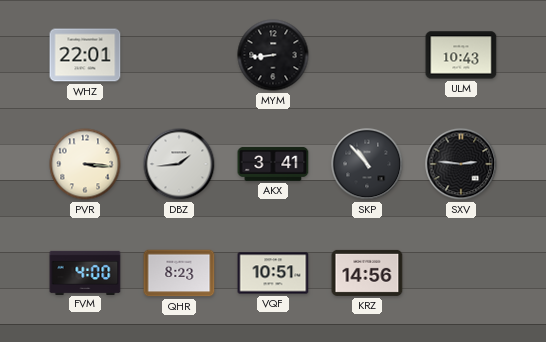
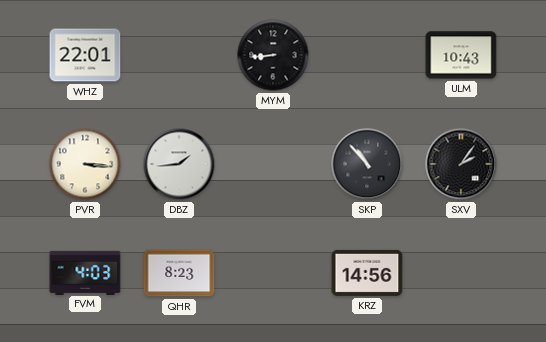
AKX: 3:41 -> none
SXV: 2:46 -> 2:06
FVM: 4:00 -> 4:03
VQF: 10:51 -> none
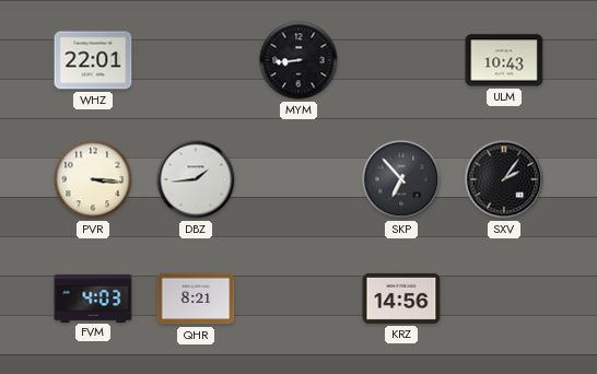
SKP: 10:53 -> 6:53
QHR: 8:23 -> 8:21
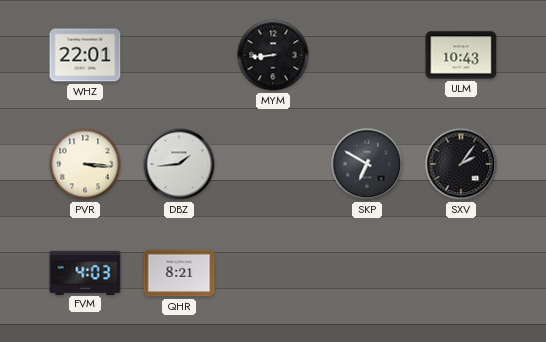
SKP: 6:53 -> 6:50
KRZ: 14:56 -> none
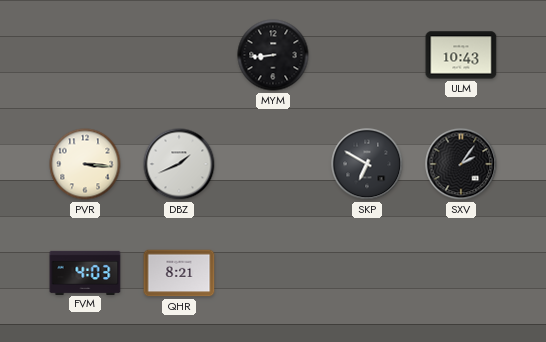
WHZ: 22:01 -> none
DBZ: 1:44 -> 1:41
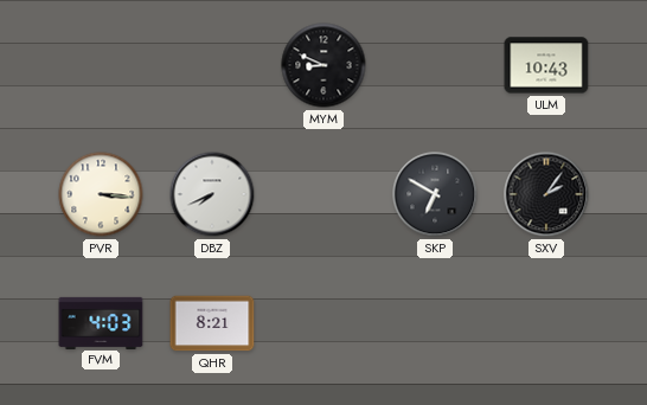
MYM: 8:44 -> 8:49
DBZ: 1:41 -> 7:41
